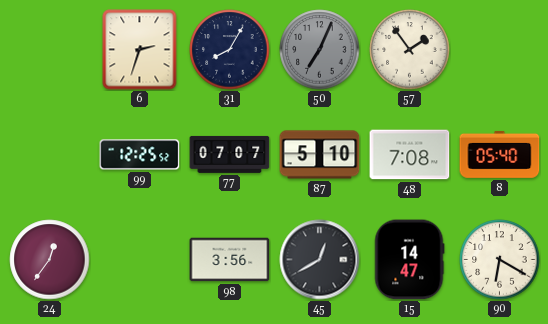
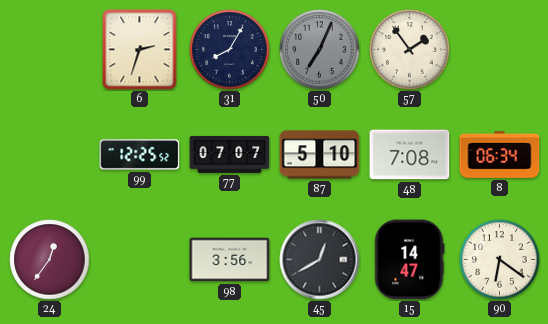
8: 05:40 -> 06:34
90: 6:20 -> 6:21
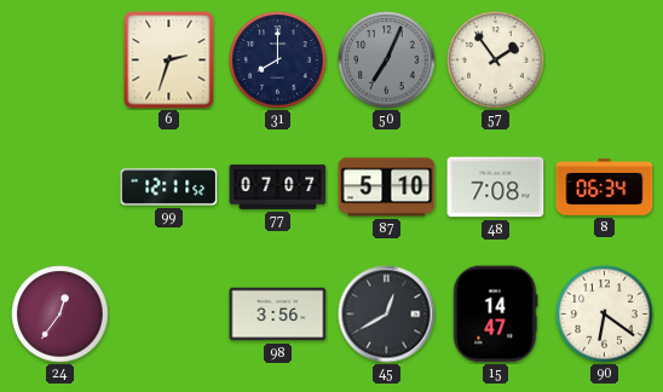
31: 8:05 -> 8:00
99: 12:25 -> 12:11
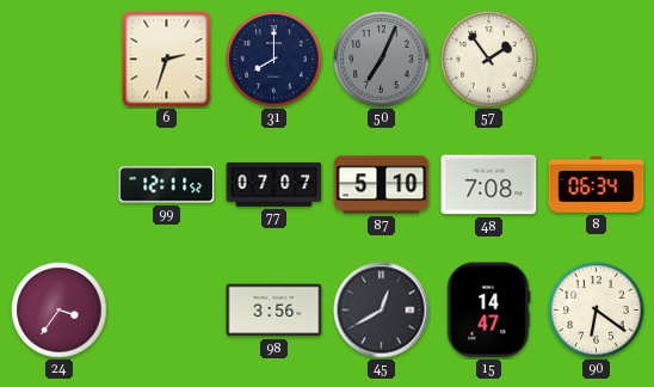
24: 12:36 -> 3:36
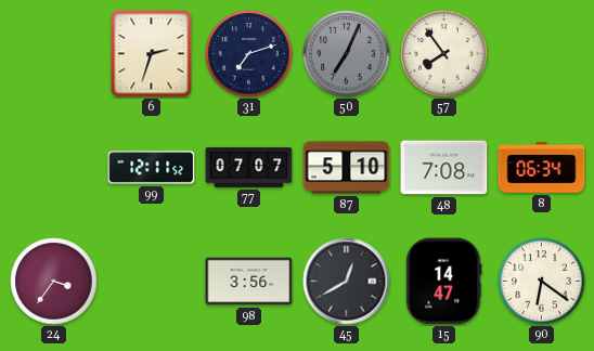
31: 8:00 -> 7:12
57: 1:54 -> 7:54
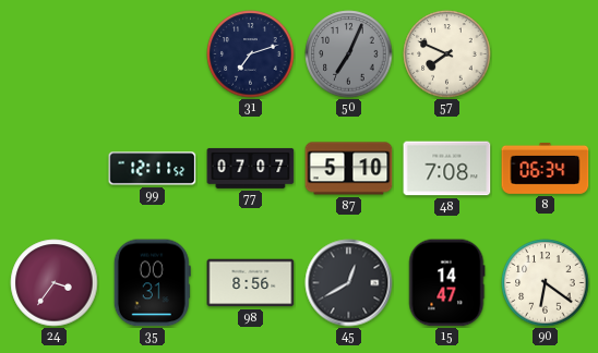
6: 2:33 -> none
57: 7:54 -> 7:49
35: none -> 00:31
98: 3:56 -> 8:56
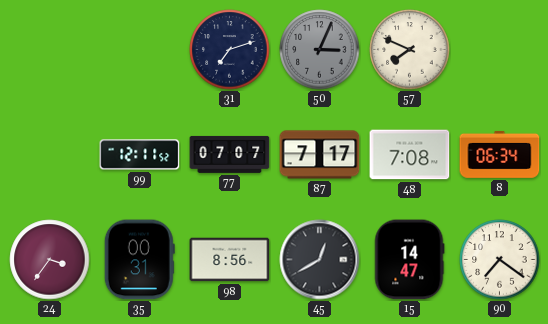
50: 7:04 -> 3:04
87: 5:10 -> 7:17
90: 6:21 -> 7:21
